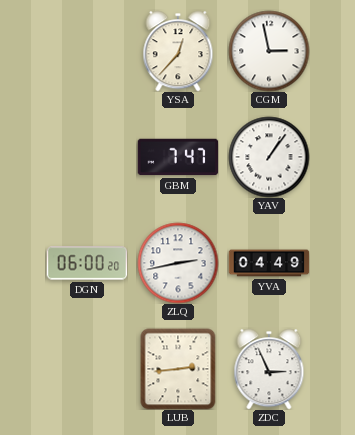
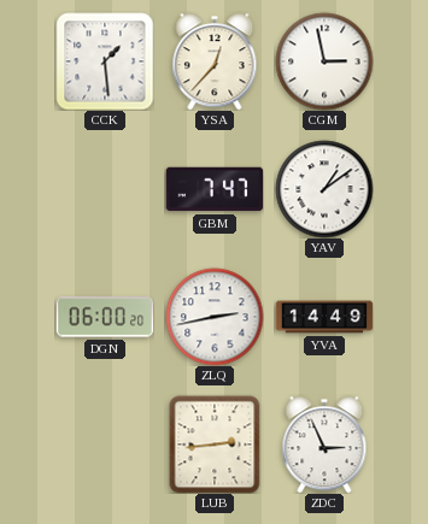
CCK: none -> 1:29
YAV: 1:06 -> 1:09
YVA: 04:49 -> 14:49
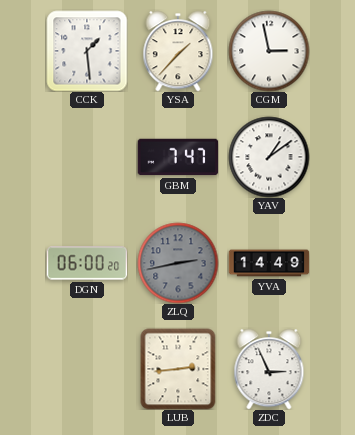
YSA: 12:37 -> 1:37
ZLQ dial: white -> grey
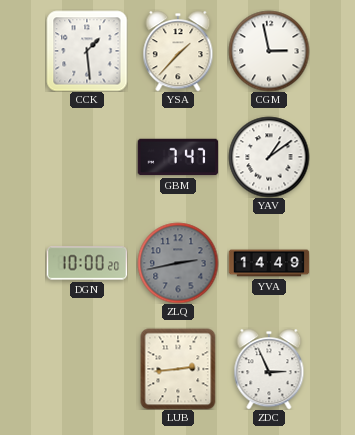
DGN: 06:00 -> 10:00
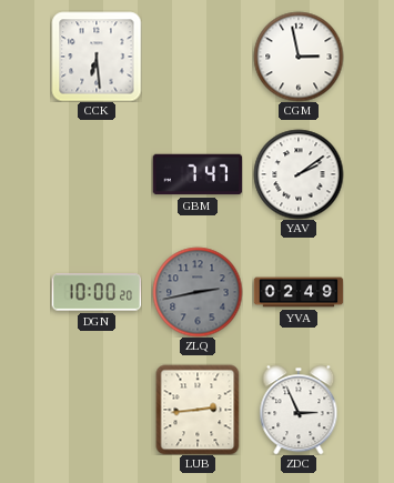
CCK: 1:29 -> 6:29
YSA: 1:37 -> none
YAV: 1:09 -> 2:09
YVA: 14:49 -> 02:49
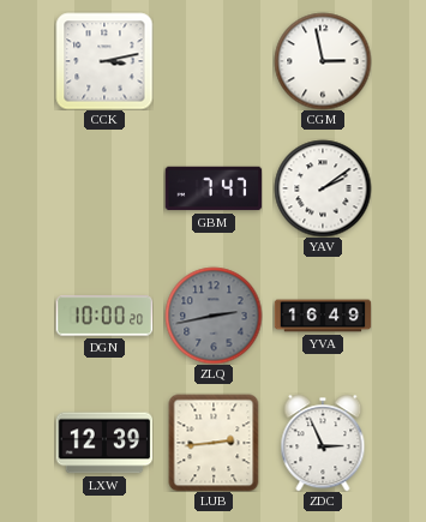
CCK: 6:29 -> 3:13
YVA: 02:49 -> 16:49
LXW: none -> 12:39
